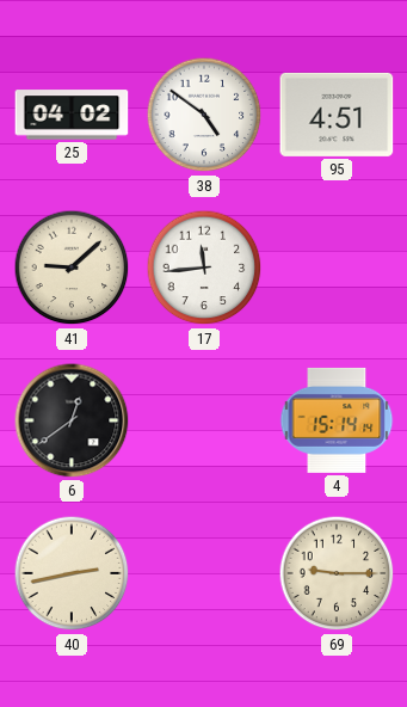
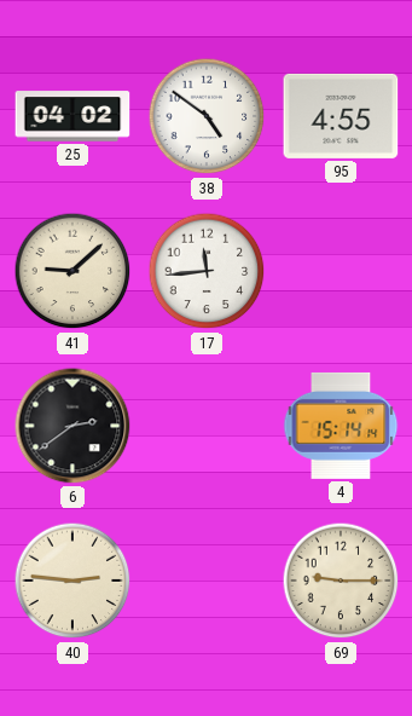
95: 4:51 -> 4:55
6: 12:39 -> 2:39
40: 2:43 -> 2:46
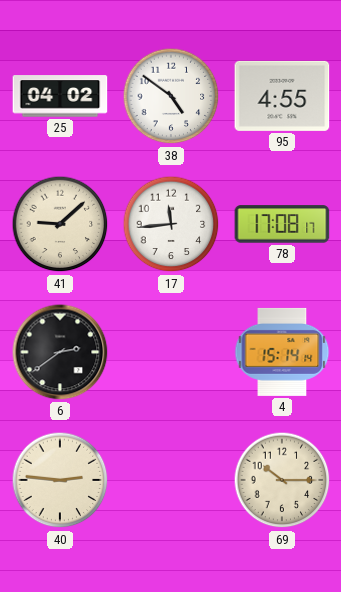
78: none -> 17:08
69: 9:15 -> 10:15
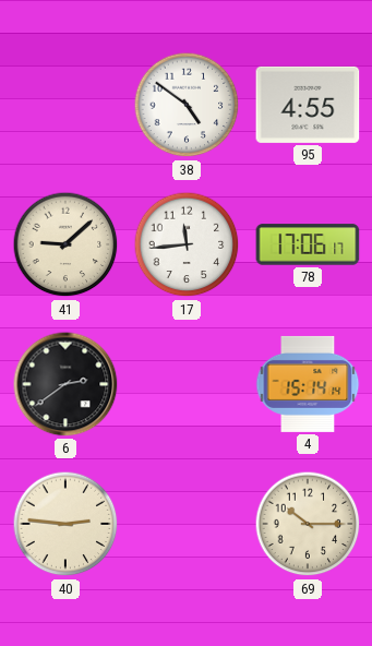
25: 04:02 -> none
78: 17:08 -> 17:06
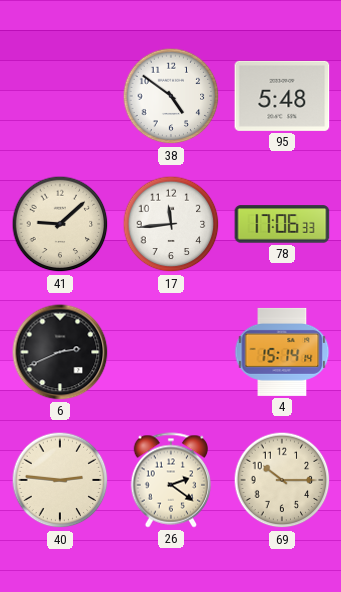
95: 4:55 -> 5:48
78: 17:06:17 -> 17:06:33
6: 2:39 -> 2:41
26: none -> 2:21
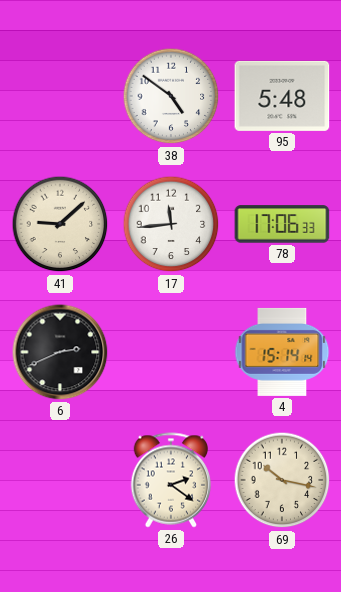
40: 2:46 -> none
69: 10:15 -> 10:17
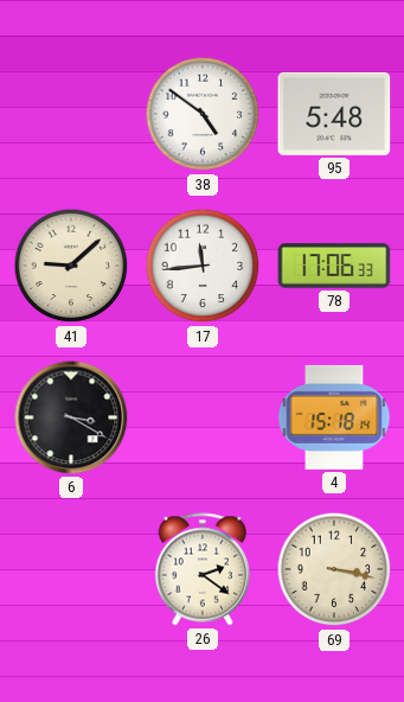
6: 2:41 -> 3:20
4: 15:14 -> 15:18
69: 10:17 -> 3:17
